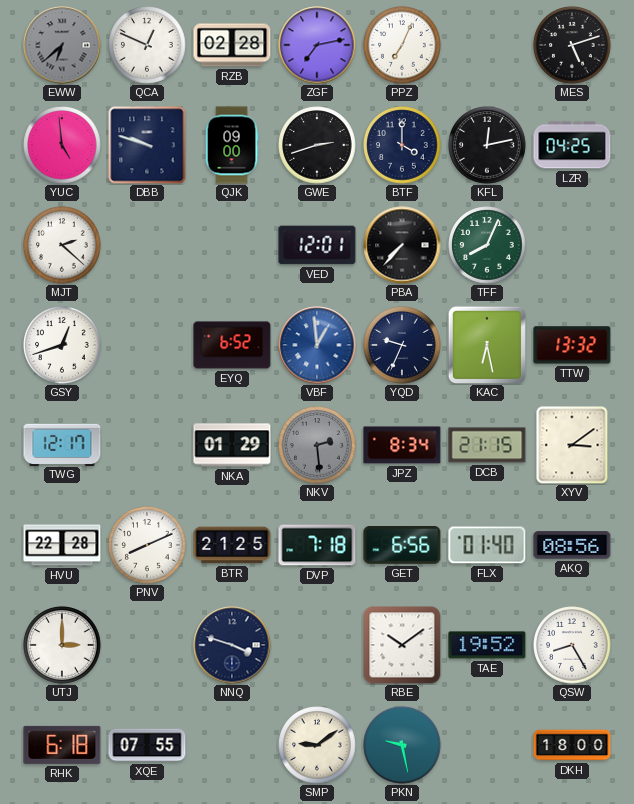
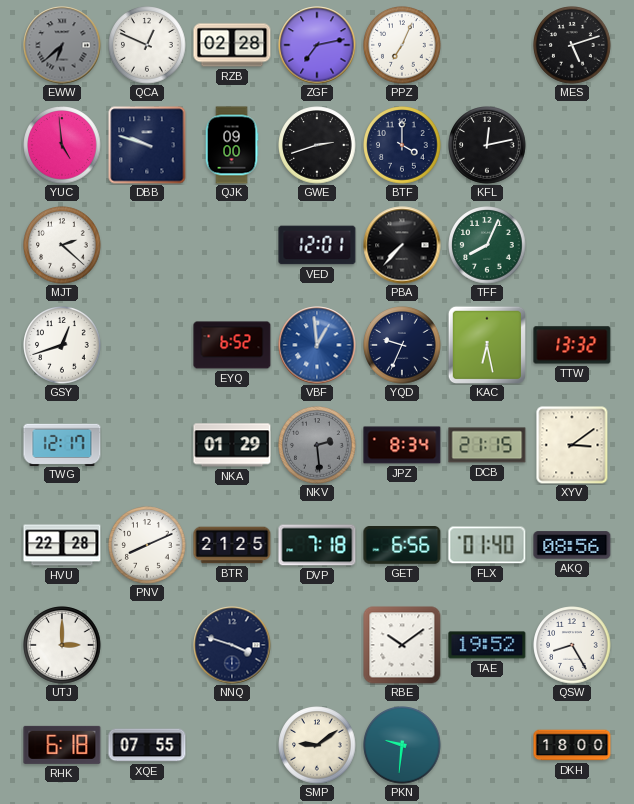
LZR: 04:25 -> none
PKN: 9:28 -> 9:31
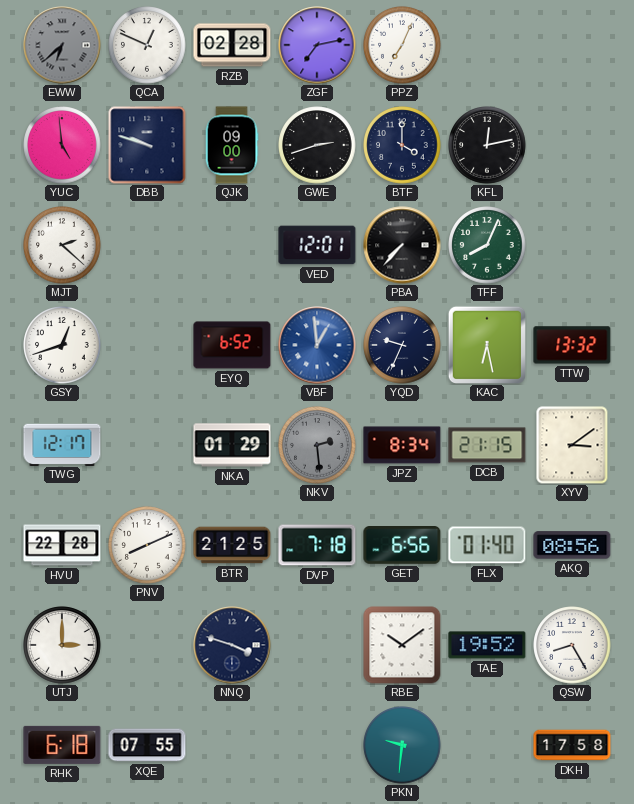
MES: 5:12 -> none
SMP: 9:09 -> none
DKH: 18:00 -> 17:58
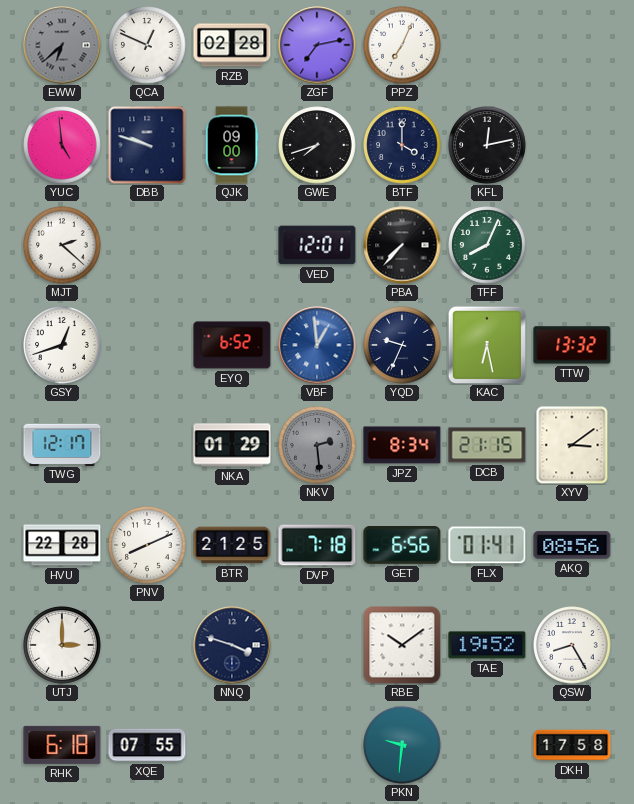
GWE: 2:42 -> 7:42
FLX: 01:40 -> 01:41
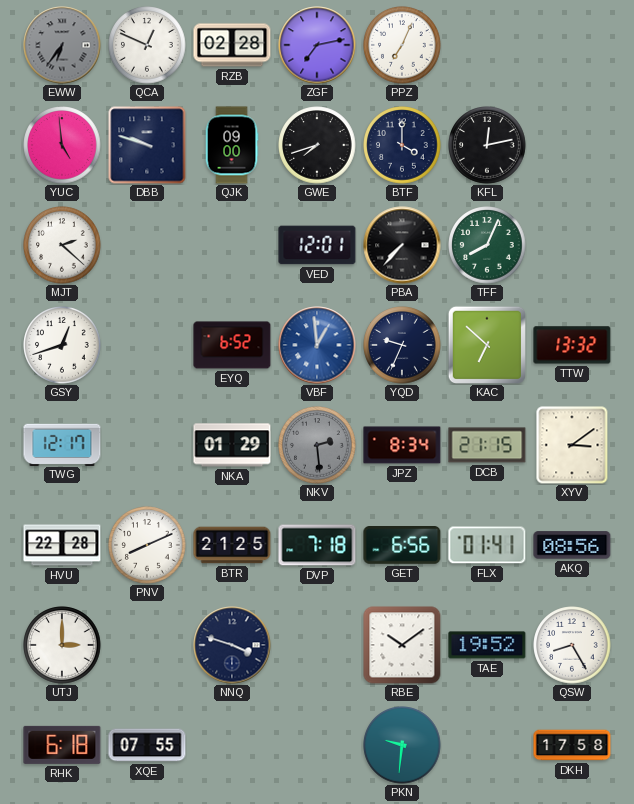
EWW: 6:38 -> 6:36
KAC: 6:28 -> 6:52
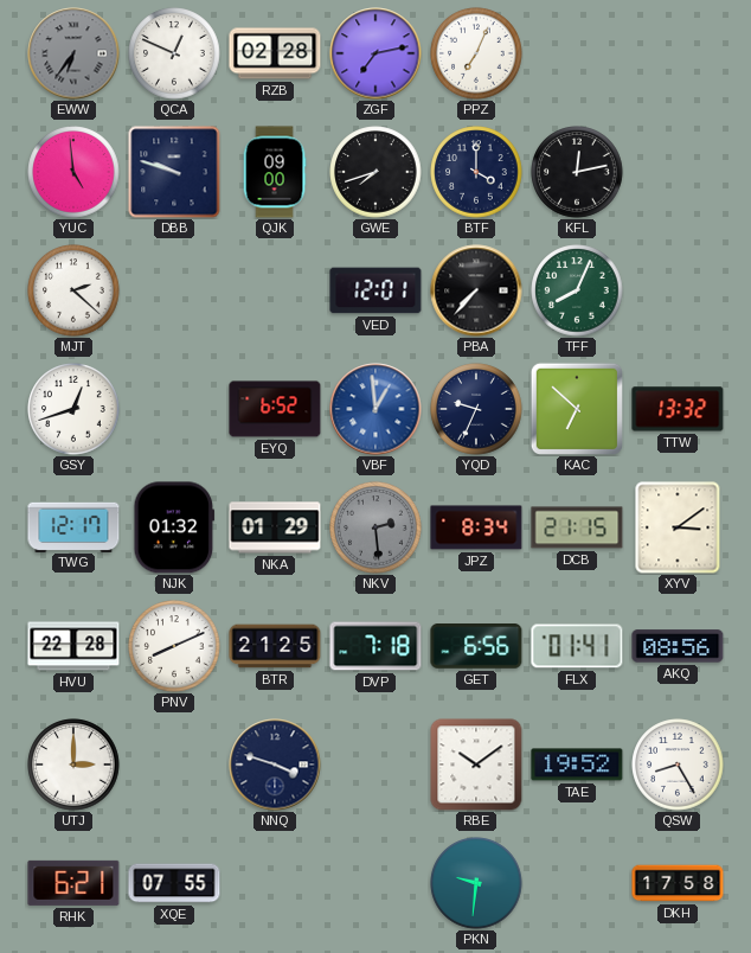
NJK: none -> 01:32
RHK: 6:18 -> 6:21
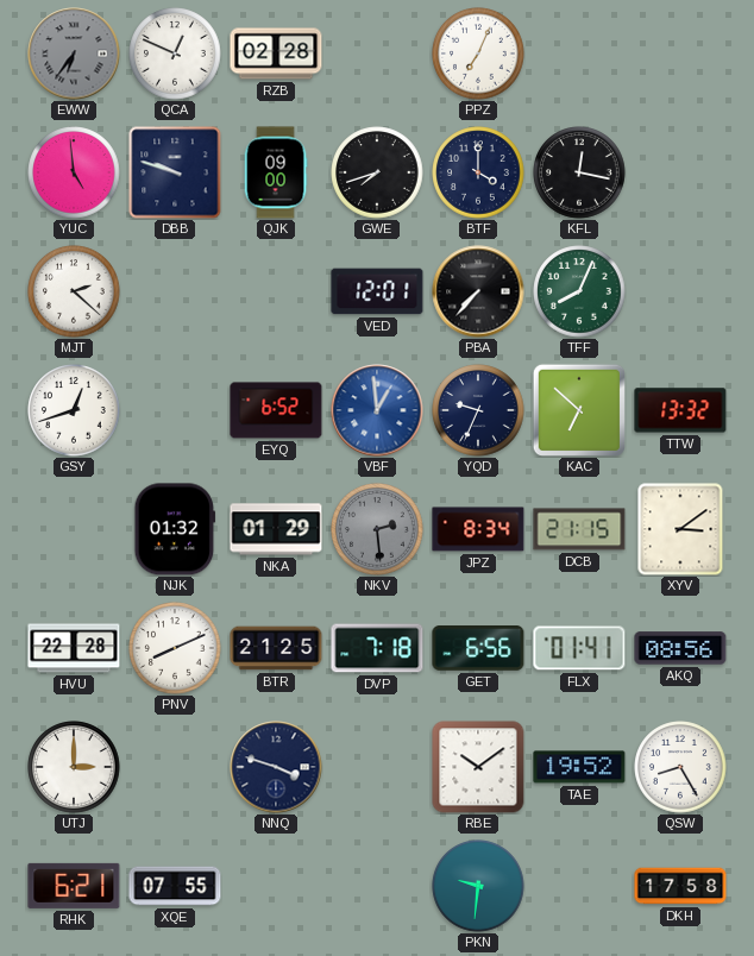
ZGF: 7:13 -> none
KFL: 12:13 -> 12:17
TWG: 12:17 -> none
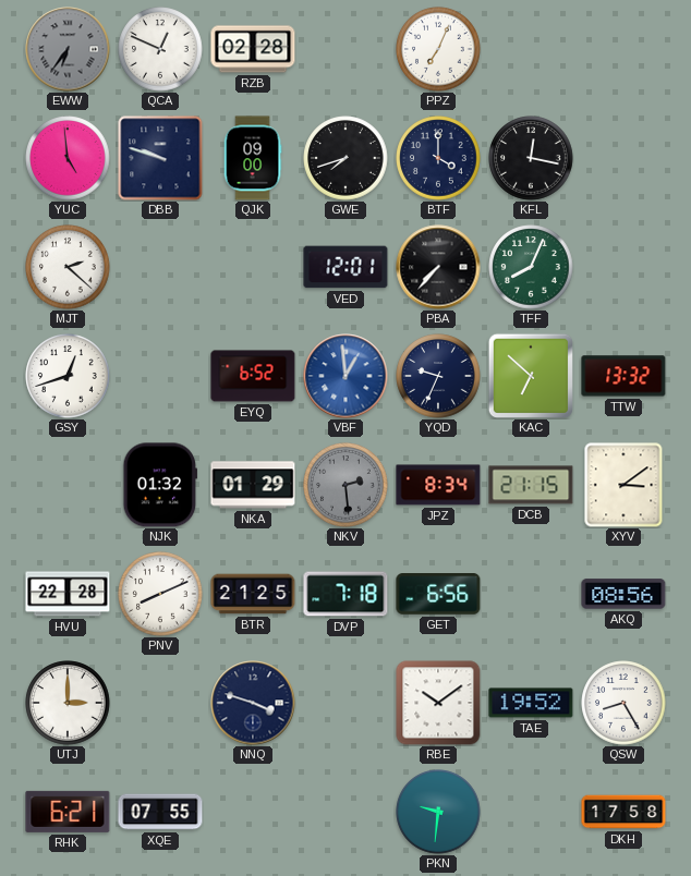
FLX: 01:41 -> none
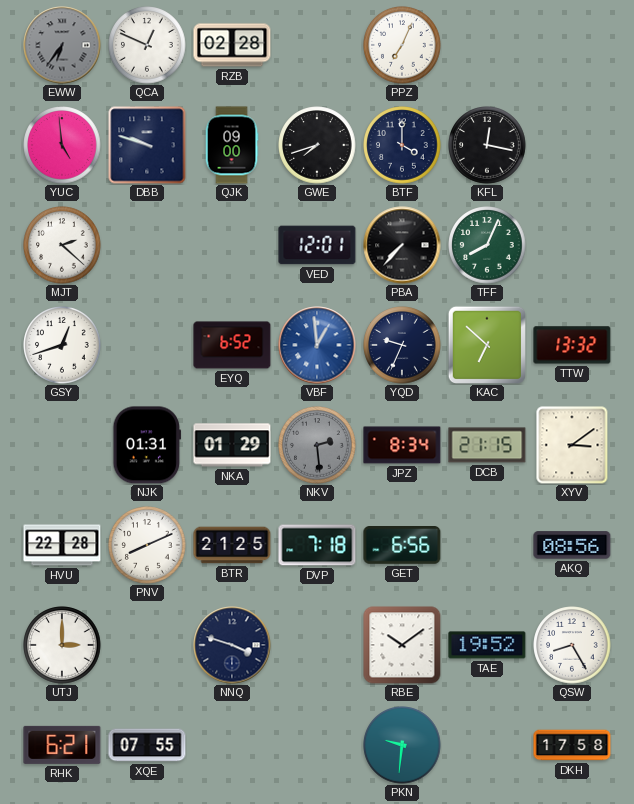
NJK: 01:32 -> 01:31
